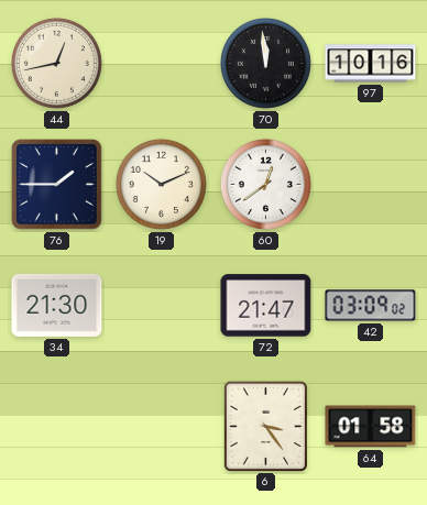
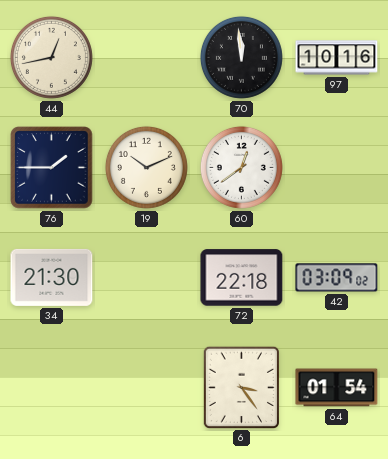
72: 21:47 -> 22:18
64: 01:58 -> 01:54
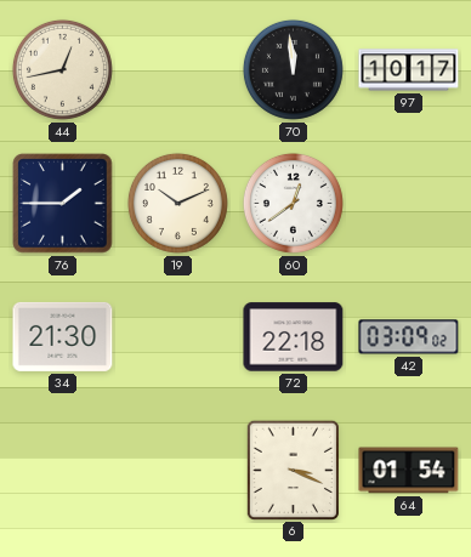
97: 10:16 -> 10:17
6: 3:24 -> 3:19
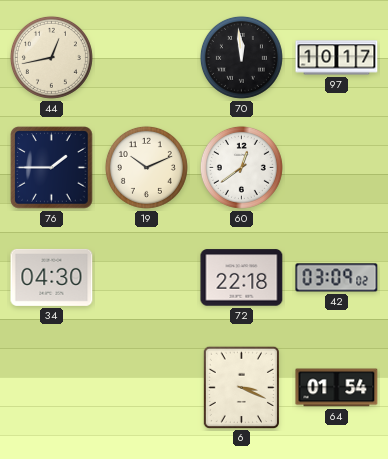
34: 21:30 -> 04:30
